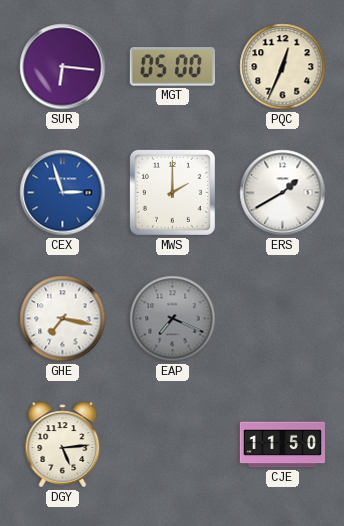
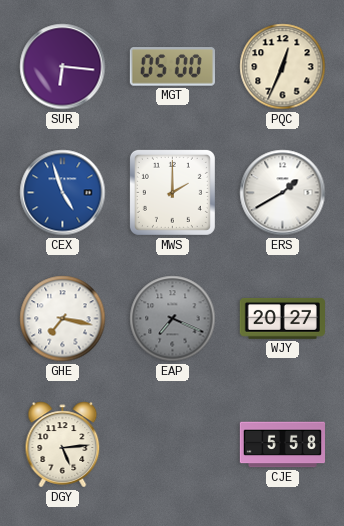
CEX: 2:57 -> 4:57
WJY: none -> 20:27
CJE: 11:50 -> 5:58
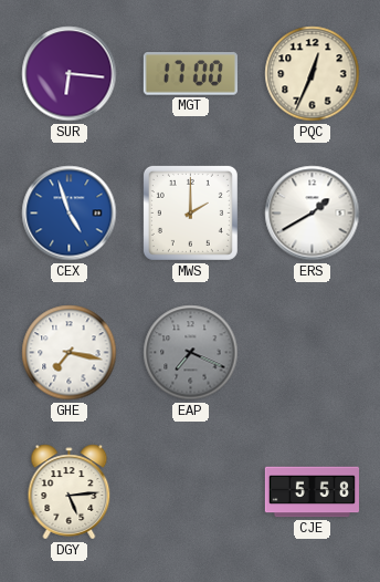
MGT: 05:00 -> 17:00
WJY: 20:27 -> none
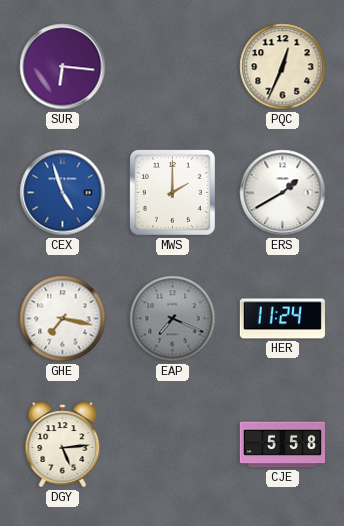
MGT: 17:00 -> none
HER: none -> 11:24
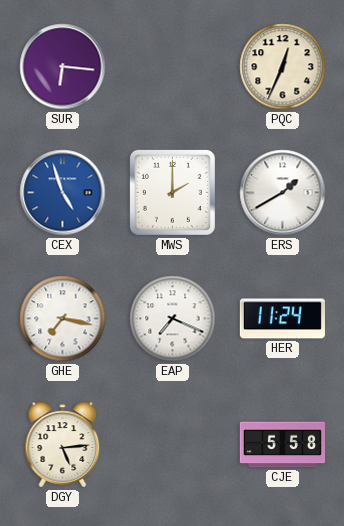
EAP dial: grey -> white
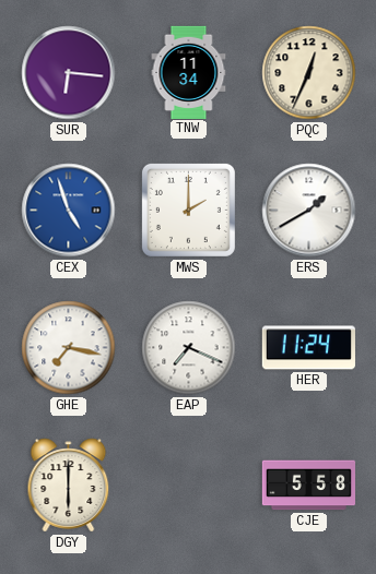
TNW: none -> 11:34
DGY: 5:14 -> 6:00
